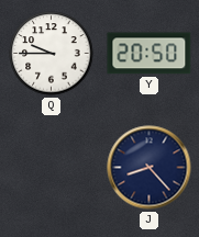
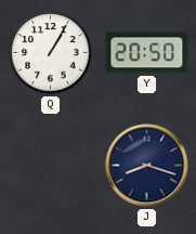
Q: 9:45 -> 1:05
J: 8:23 -> 8:18
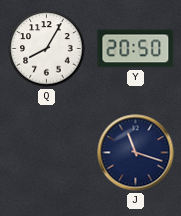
Q: 1:05 -> 8:05
J: 8:18 -> 11:18
